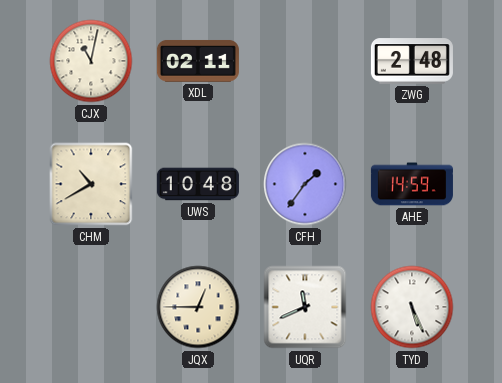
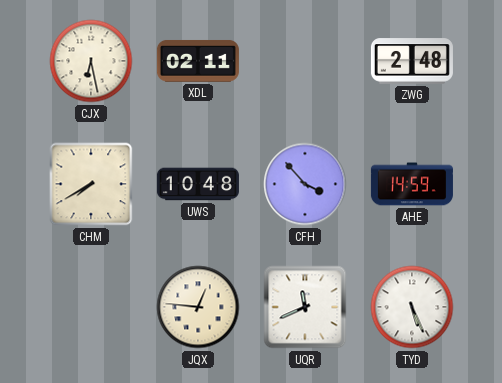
CJX: 11:02 -> 6:28
CHM: 10:40 -> 7:40
CFH: 1:36 -> 3:53
JQX: 12:45 -> 12:46
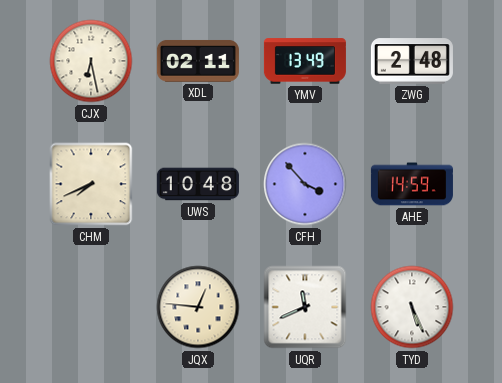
YMV: none -> 13:49
CHM: 7:40 -> 7:41
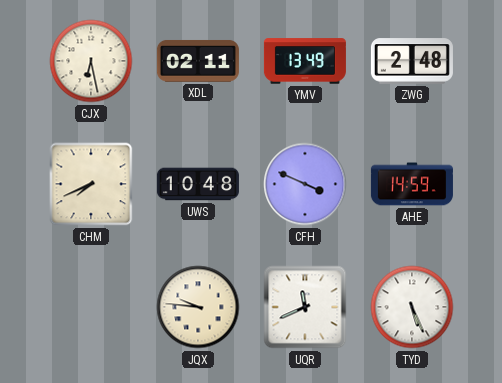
CFH: 3:53 -> 3:49
JQX: 12:46 -> 9:46
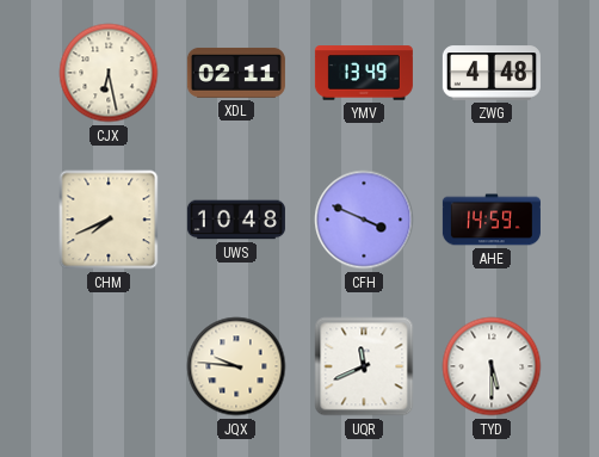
ZWG: 2:48 -> 4:48
TYD: 5:26 -> 5:30
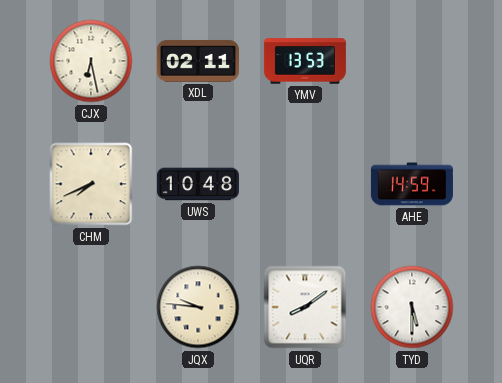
YMV: 13:49 -> 13:53
ZWG: 4:48 -> none
CFH: 3:49 -> none
UQR: 11:41 -> 8:09
